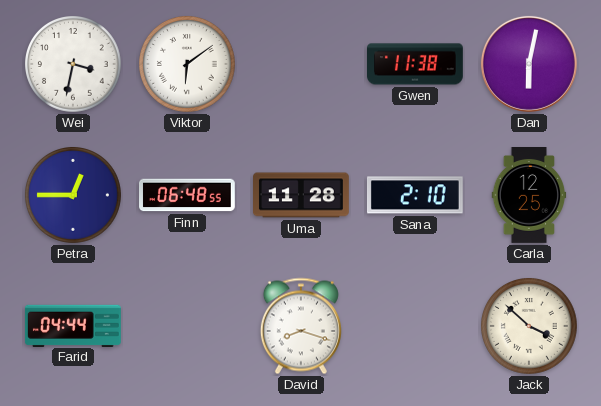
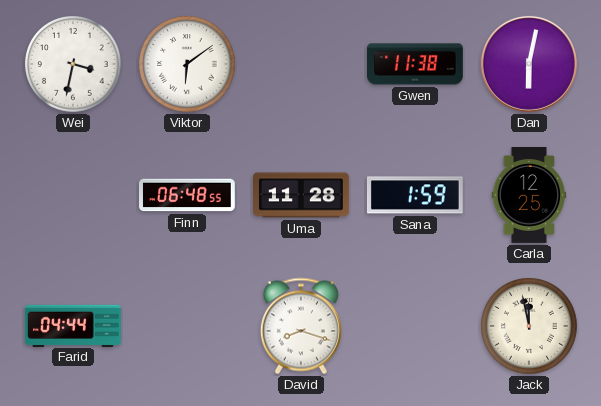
Petra: 12:45 -> none
Sana: 2:10 -> 1:59
Jack: 3:52 -> 11:58
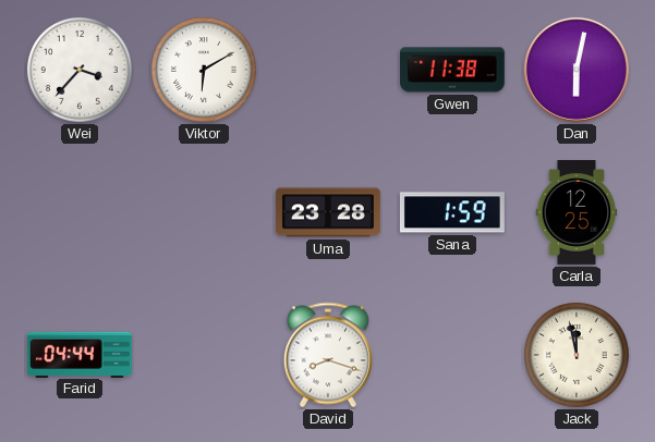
Wei: 3:32 -> 3:37
Viktor: 6:09 -> 6:10
Finn: 06:48 -> none
Uma: 11:28 -> 23:28
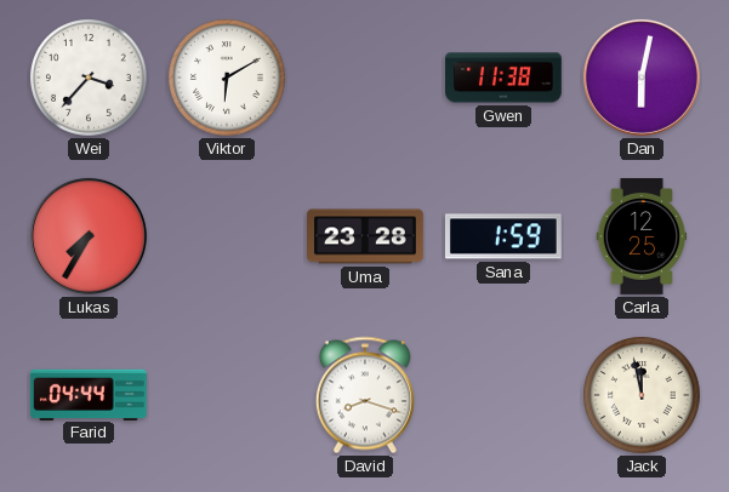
Lukas: none -> 7:35
